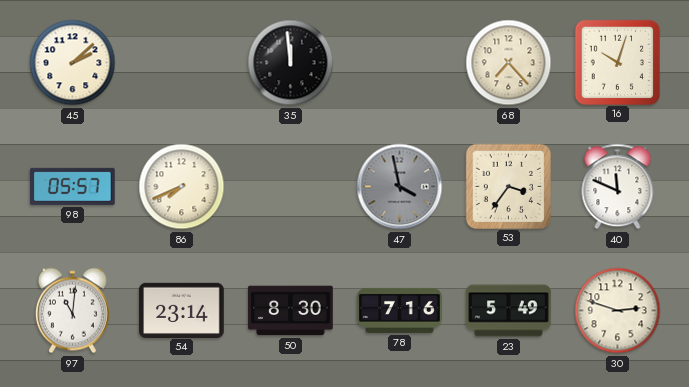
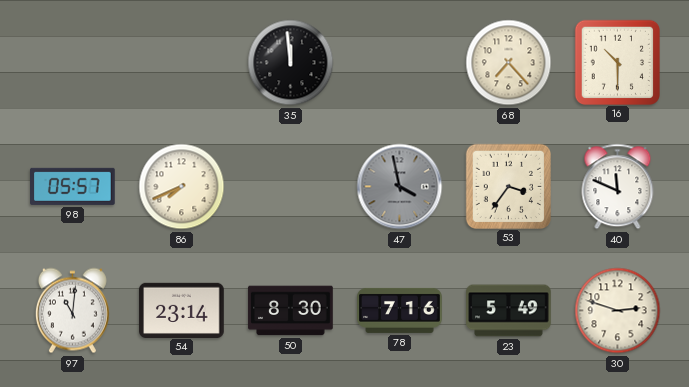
45: 2:08 -> none
16: 10:03 -> 10:30
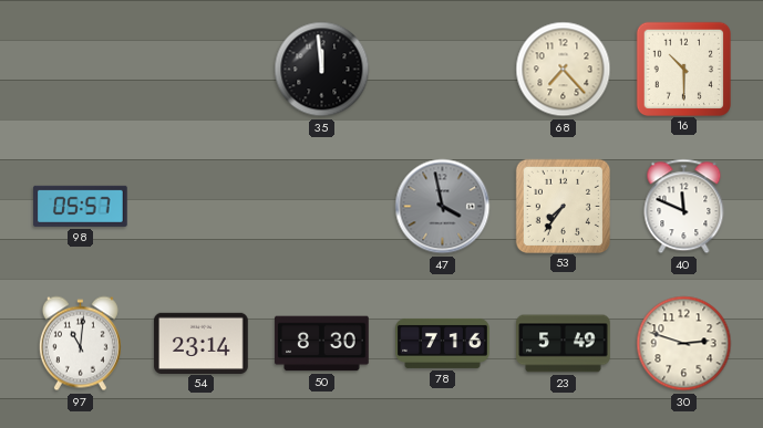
86: 7:41 -> none
53: 3:36 -> 7:36
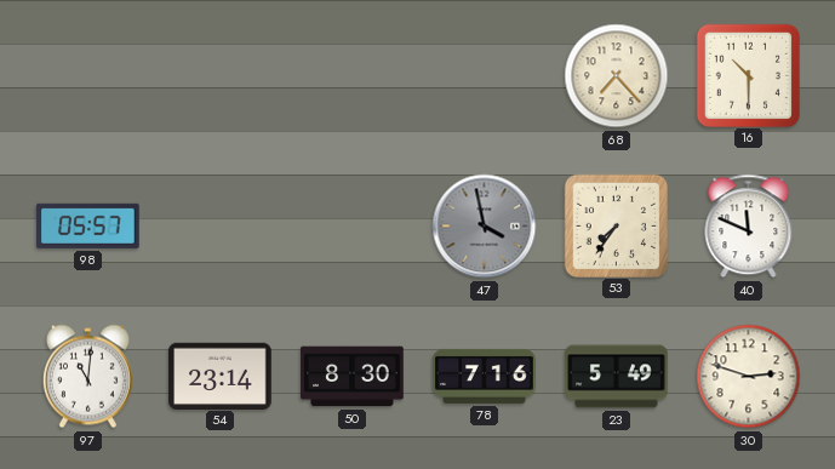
35: 11:59 -> none
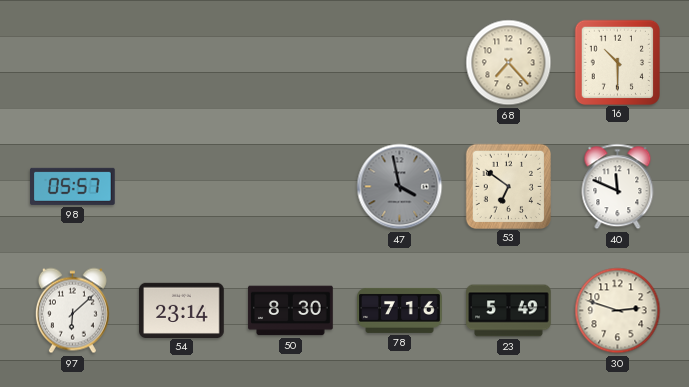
53: 7:36 -> 6:51
97: 11:01 -> 6:08
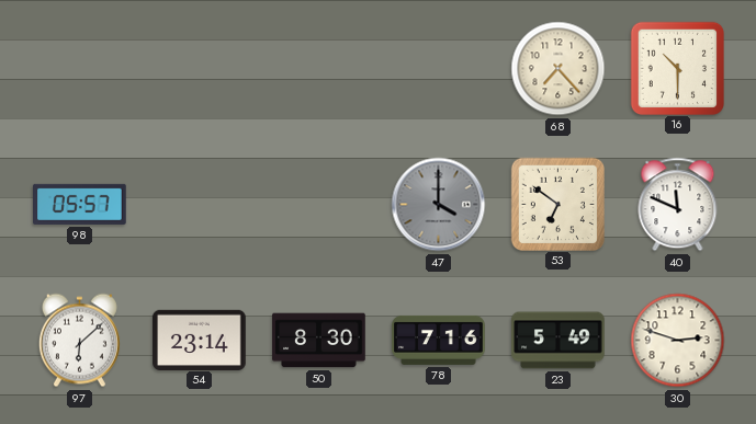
47: 3:58 -> 4:00
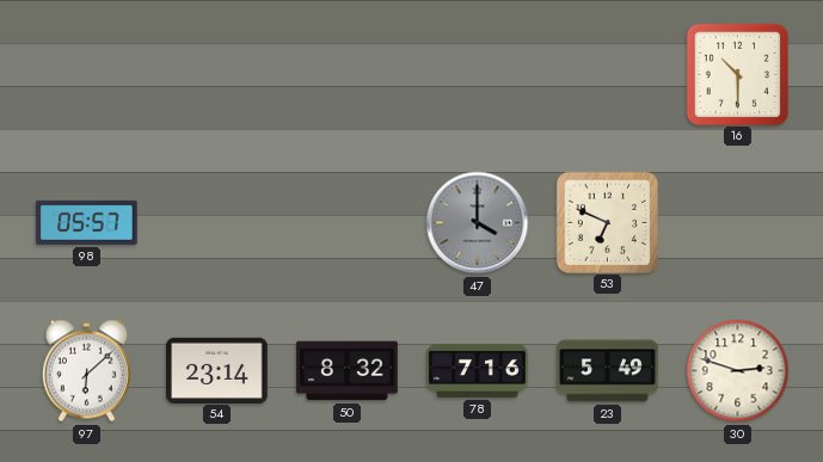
68: 7:23 -> none
53: 6:51 -> 6:49
40: 11:49 -> none
50: 8:30 -> 8:32
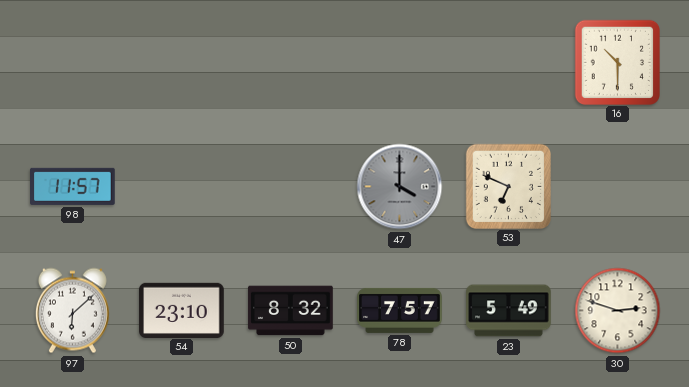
98: 05:57 -> 11:57
54: 23:14 -> 23:10
78: 7:16 -> 7:57
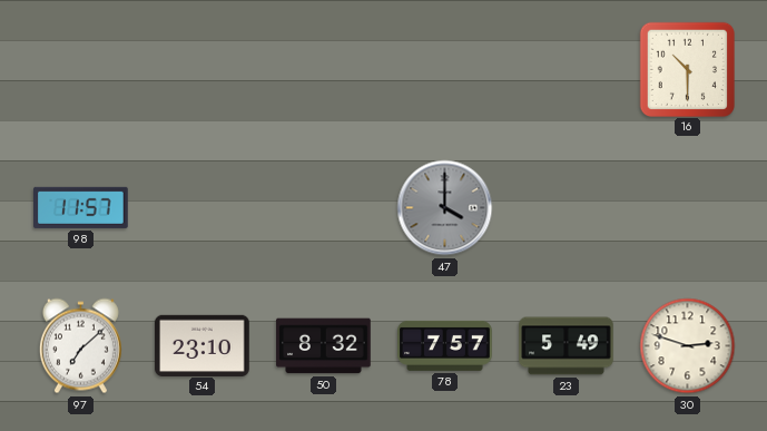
53: 6:49 -> none
97: 6:08 -> 7:08
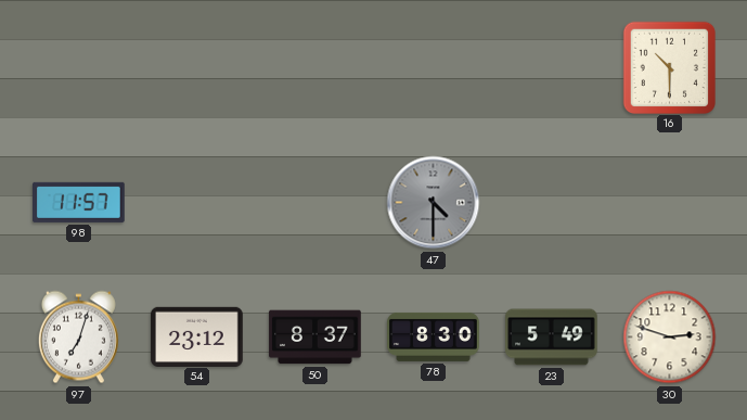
47: 4:00 -> 4:30
97: 7:08 -> 7:03
54: 23:10 -> 23:12
50: 8:32 -> 8:37
78: 7:57 -> 8:30
